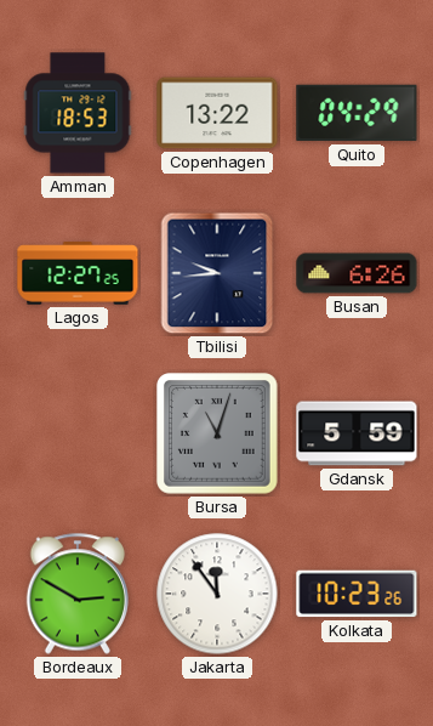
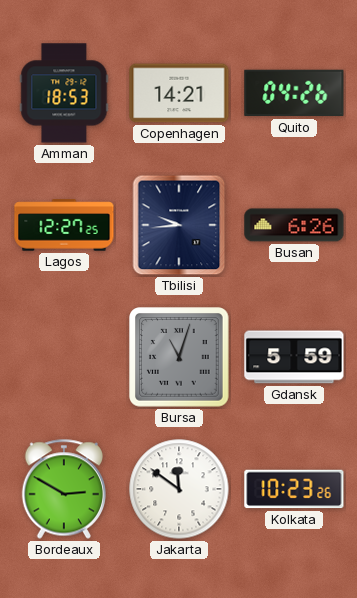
Copenhagen: 13:22 -> 14:21
Quito: 04:29 -> 04:26
Jakarta: 11:54 -> 11:51
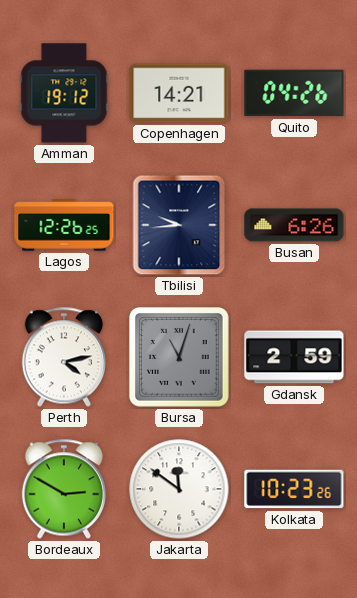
Amman: 18:53 -> 19:12
Lagos: 12:27 -> 12:26
Perth: none -> 4:13
Gdansk: 5:59 -> 2:59
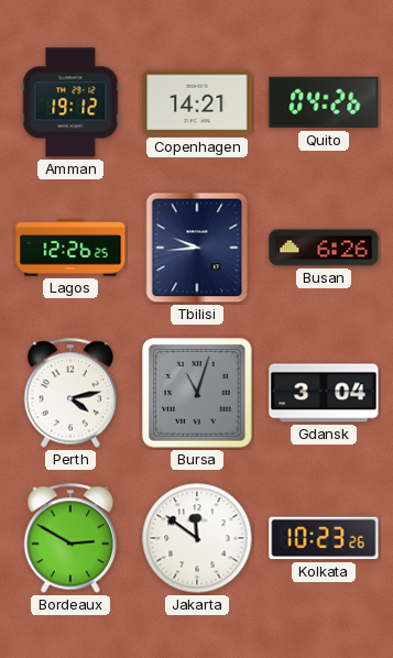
Gdansk: 2:59 -> 3:04
